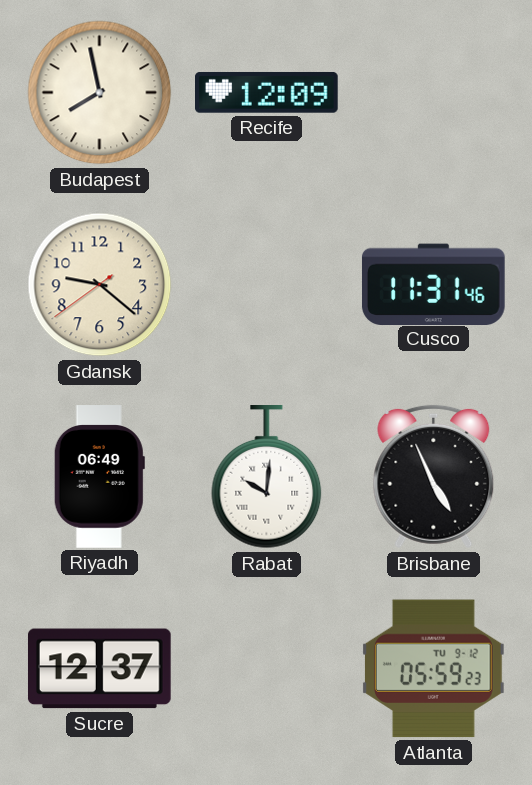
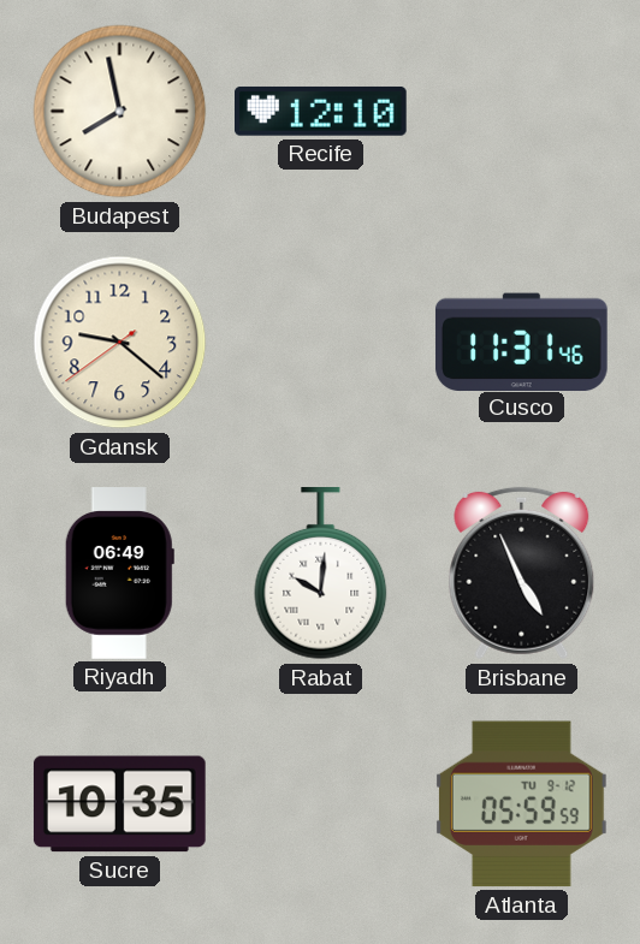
Recife: 12:09 -> 12:10
Sucre: 12:37 -> 10:35
Atlanta: 05:59:23 -> 05:59:59
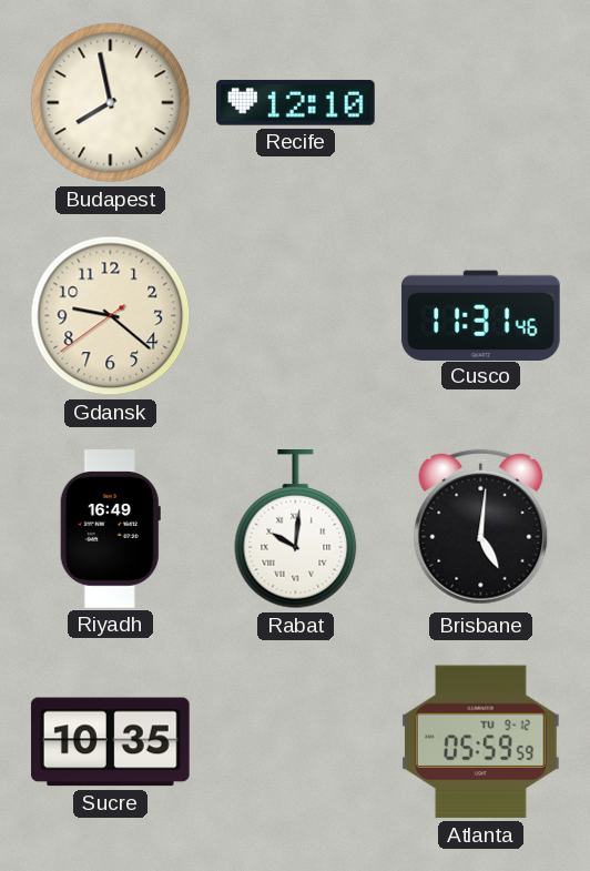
Riyadh: 06:49 -> 16:49
Brisbane: 4:56 -> 5:01
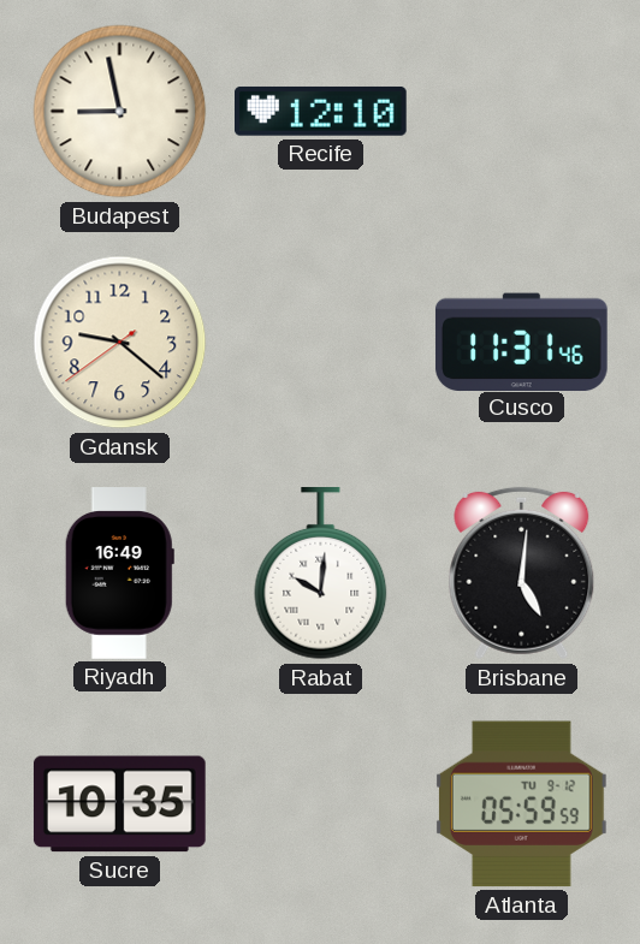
Budapest: 7:58 -> 8:58
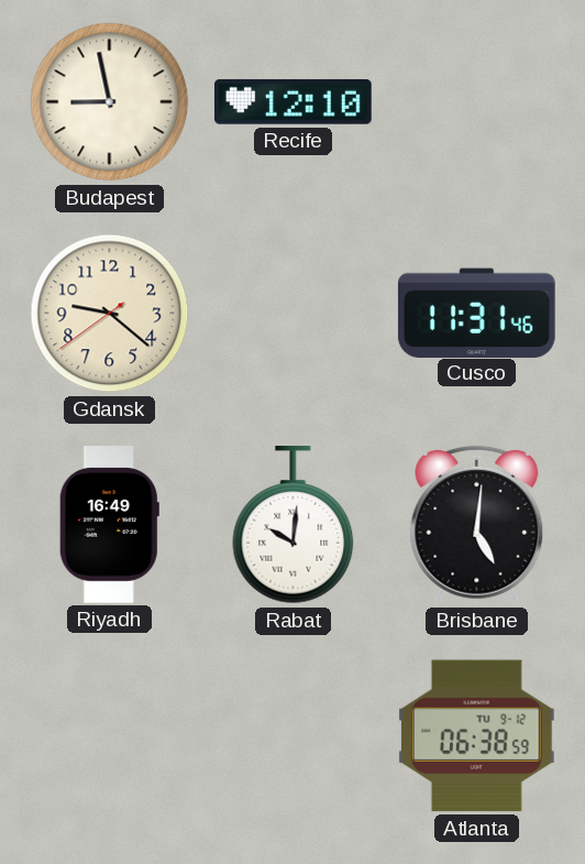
Sucre: 10:35 -> none
Atlanta: 05:59 -> 06:38
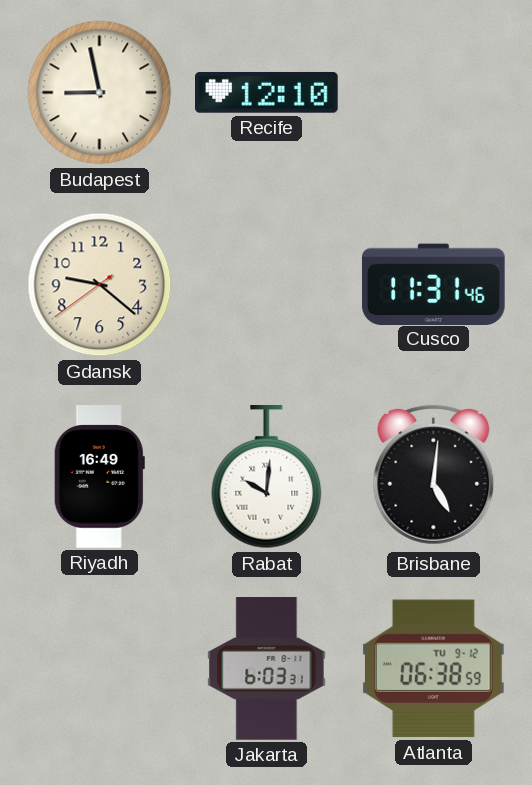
Jakarta: none -> 6:03
